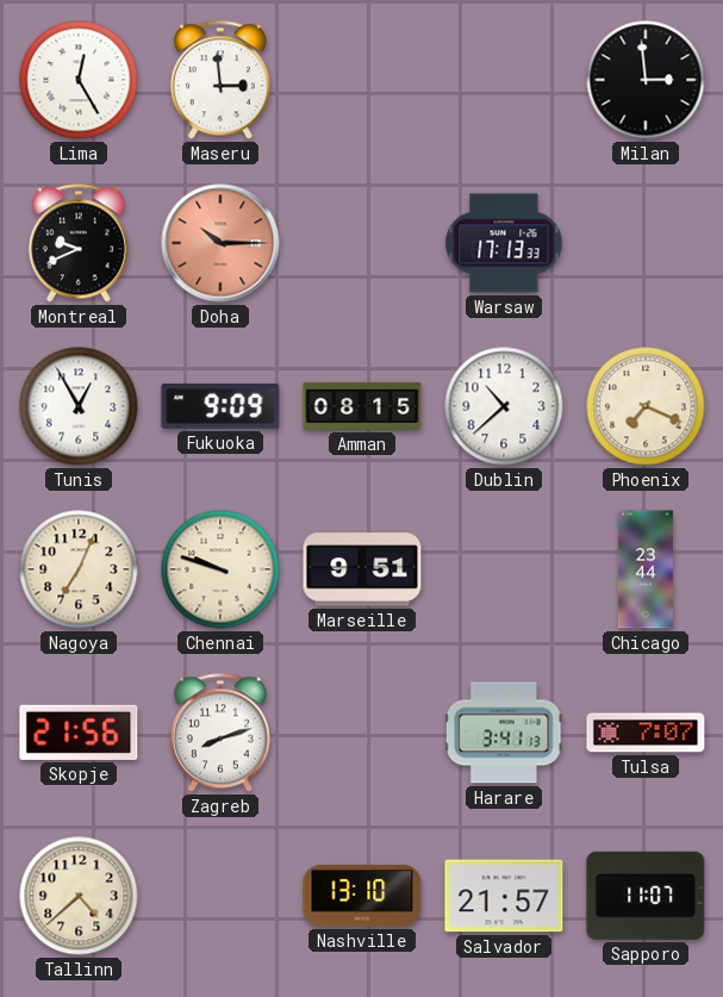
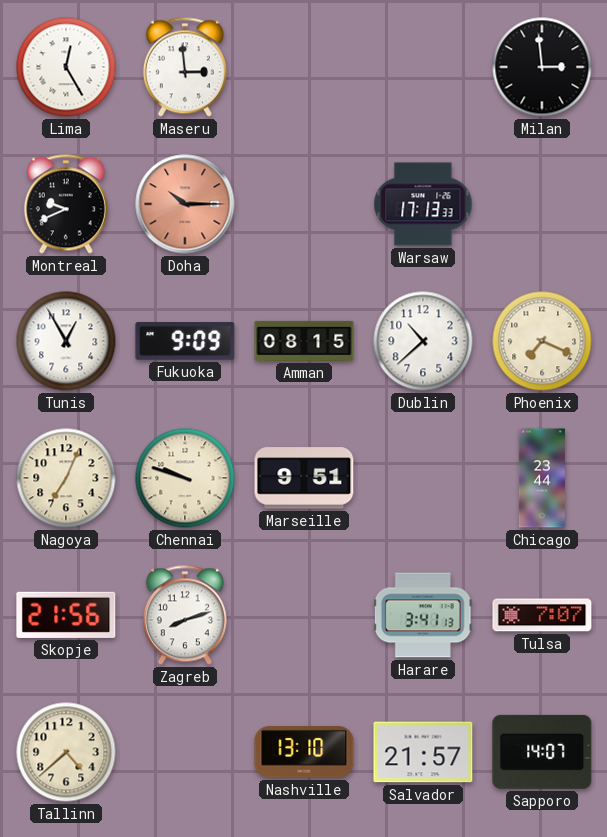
Sapporo: 11:07 -> 14:07
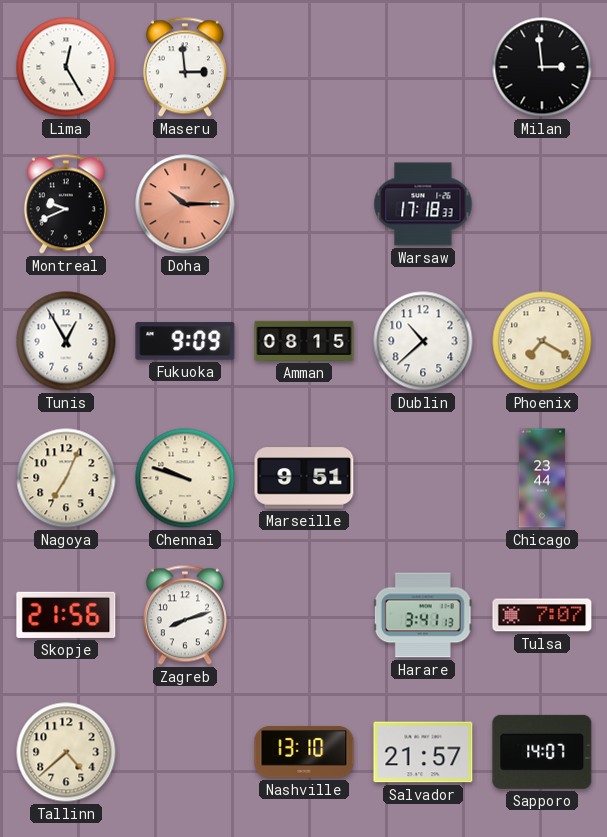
Warsaw: 17:13 -> 17:18
Phoenix: 7:19 -> 7:20
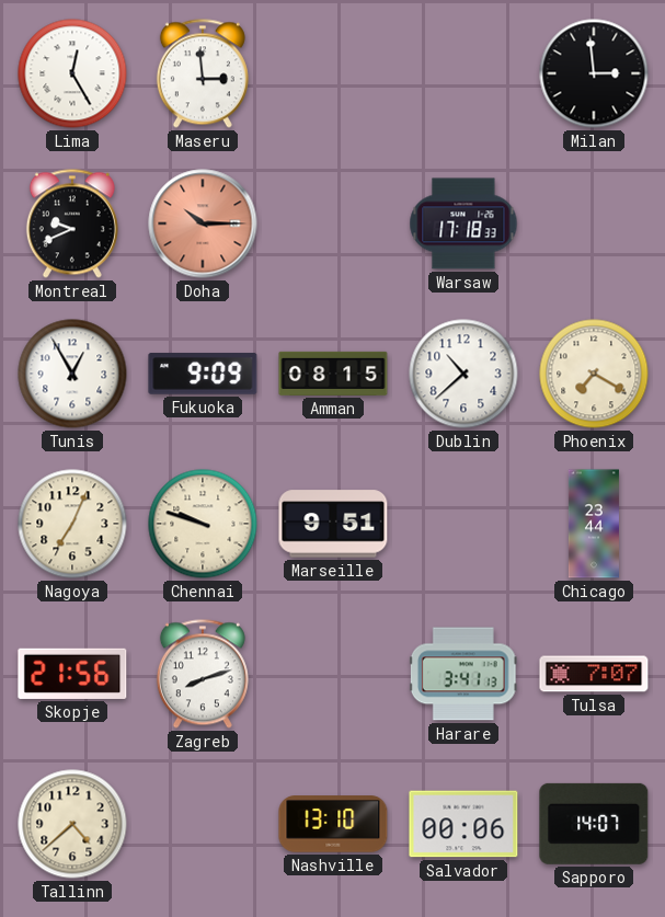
Salvador: 21:57 -> 00:06
